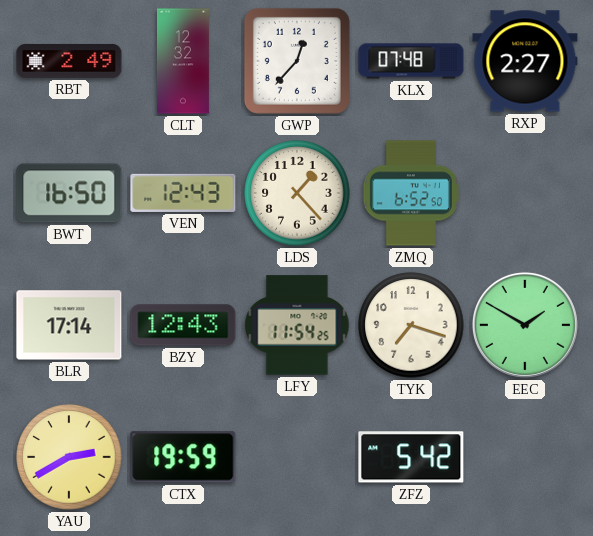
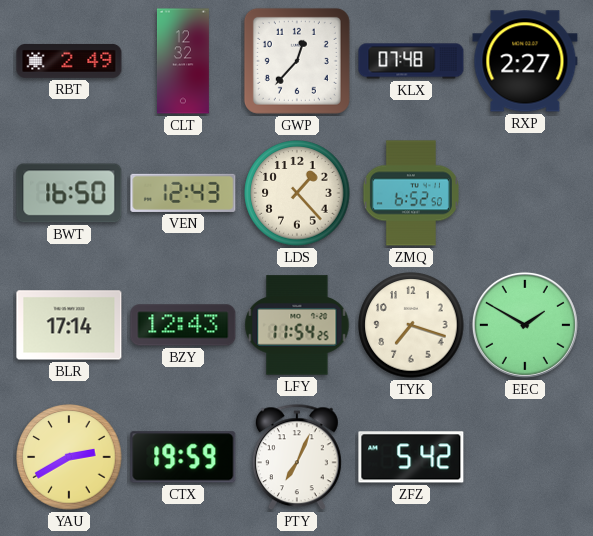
PTY: none -> 7:04
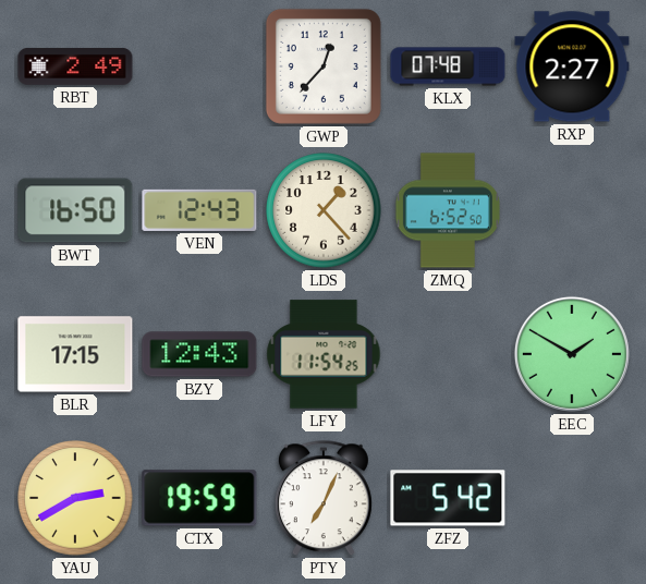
CLT: 12:32 -> none
BLR: 17:14 -> 17:15
TYK: 7:18 -> none
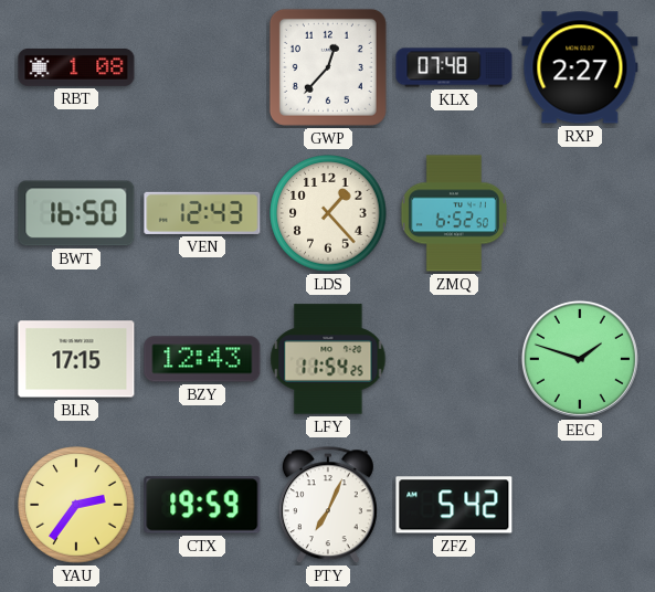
RBT: 2:49 -> 1:08
EEC: 1:50 -> 1:48
YAU: 2:40 -> 2:36
